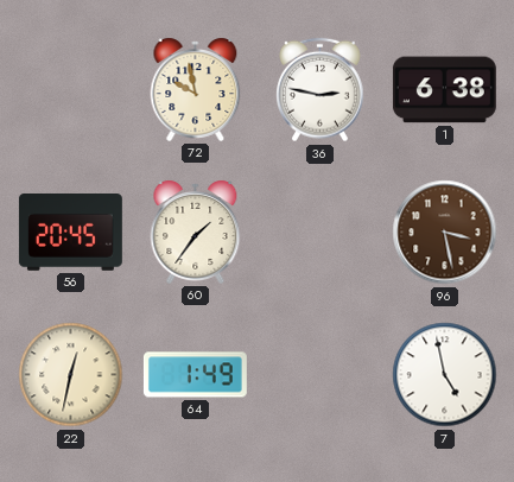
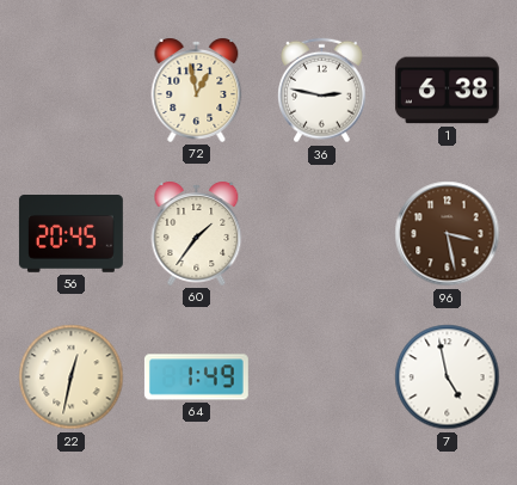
72: 9:58 -> 12:58
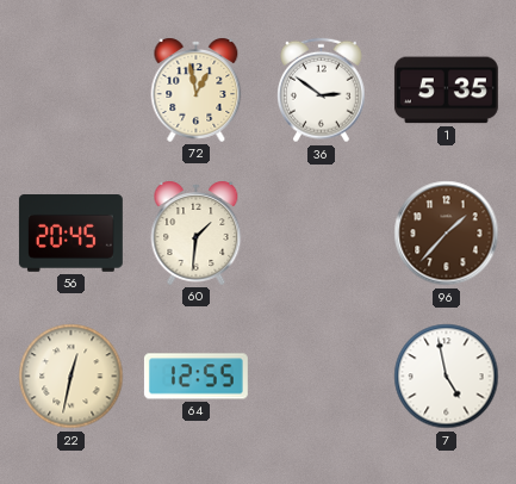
36: 2:47 -> 2:51
1: 6:38 -> 5:35
60: 1:36 -> 1:31
96: 3:28 -> 1:37
64: 1:49 -> 12:55
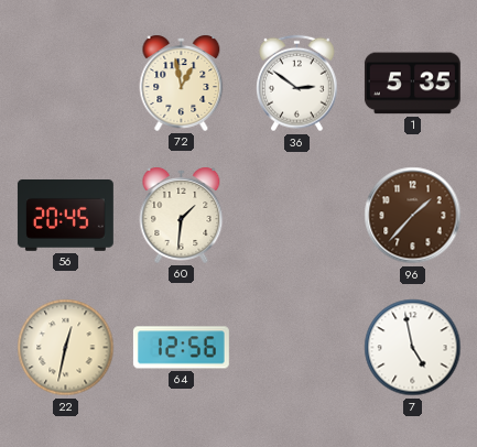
64: 12:55 -> 12:56
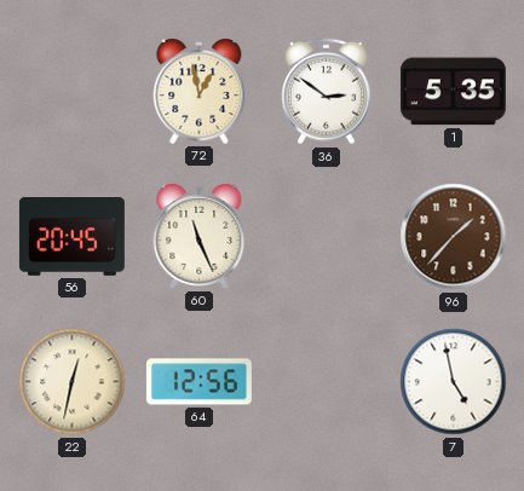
60: 1:31 -> 11:26
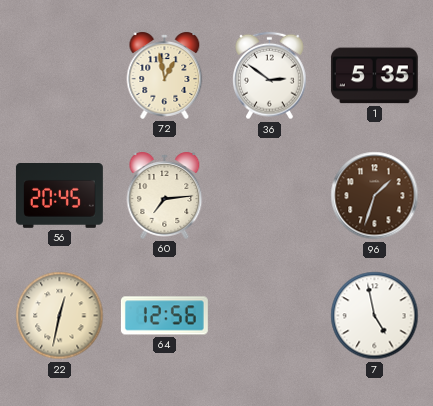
60: 11:26 -> 7:14
96: 1:37 -> 1:33
